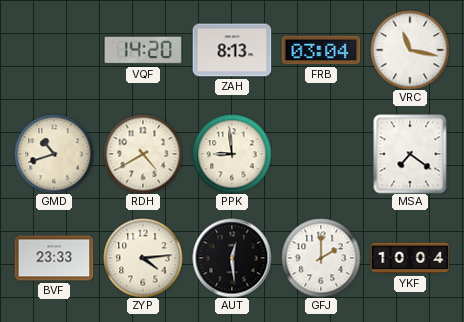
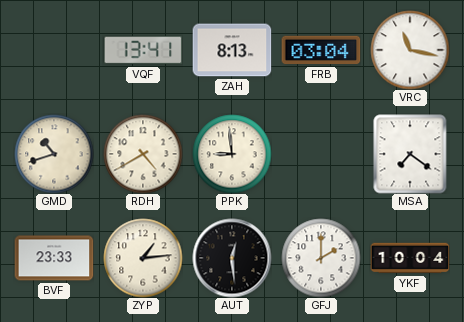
VQF: 14:20 -> 13:41
ZYP: 4:14 -> 1:14
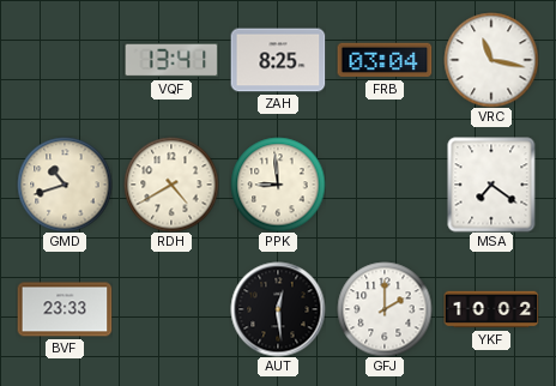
ZAH: 8:13 -> 8:25
ZYP: 1:14 -> none
YKF: 10:04 -> 10:02
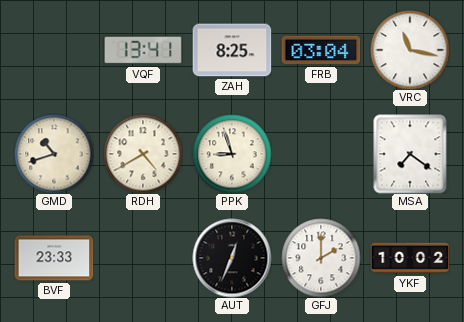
PPK: 8:59 -> 8:57
AUT: 12:29 -> 12:34
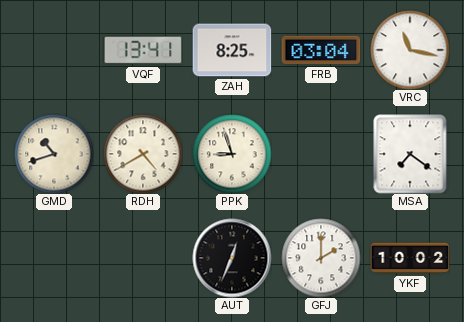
BVF: 23:33 -> none
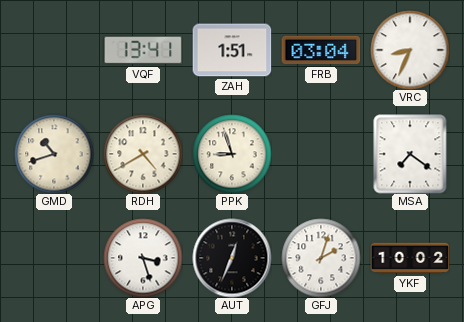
ZAH: 8:25 -> 1:51
VRC: 11:17 -> 8:34
APG: none -> 3:27
GFJ: 2:00 -> 2:03
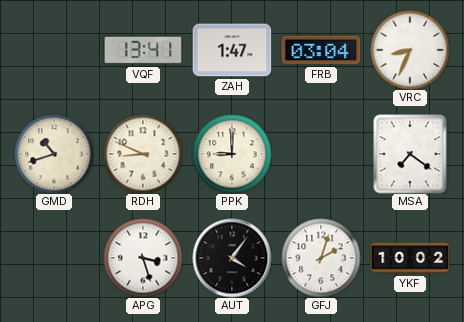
ZAH: 1:51 -> 1:47
RDH: 4:40 -> 8:49
PPK: 8:57 -> 9:00
AUT: 12:34 -> 4:06
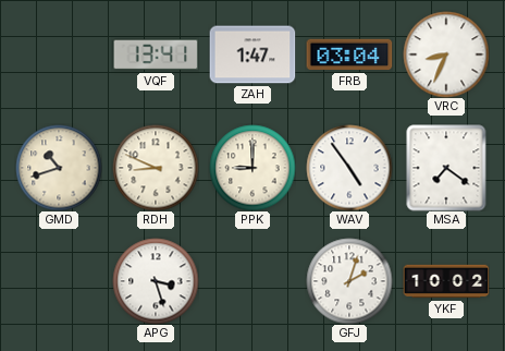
WAV: none -> 4:54
AUT: 4:06 -> none
